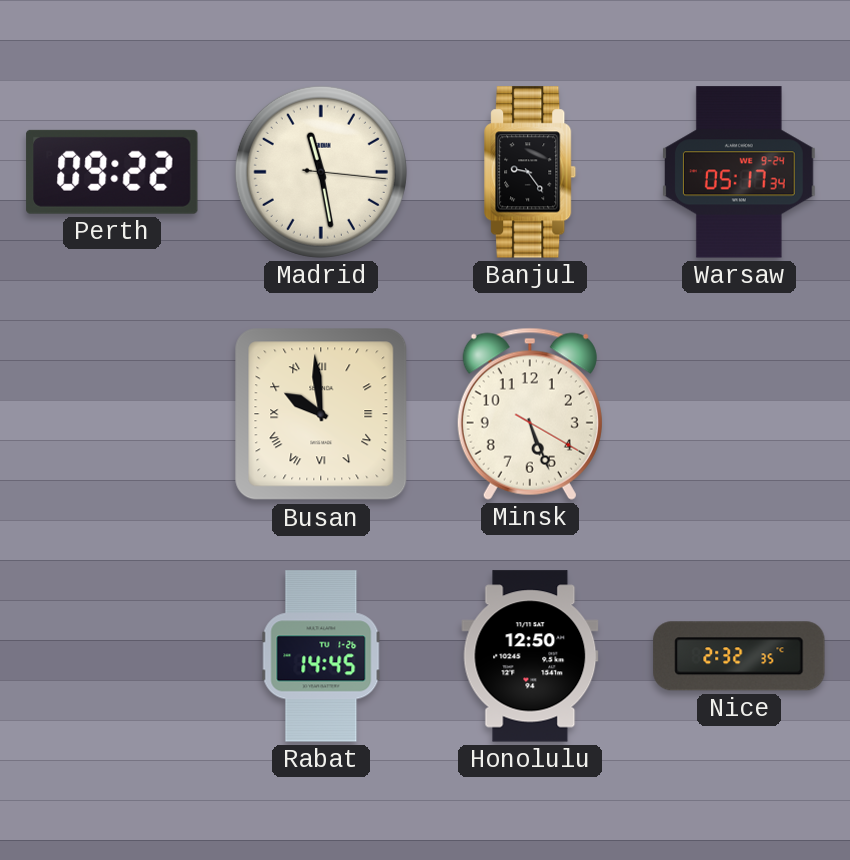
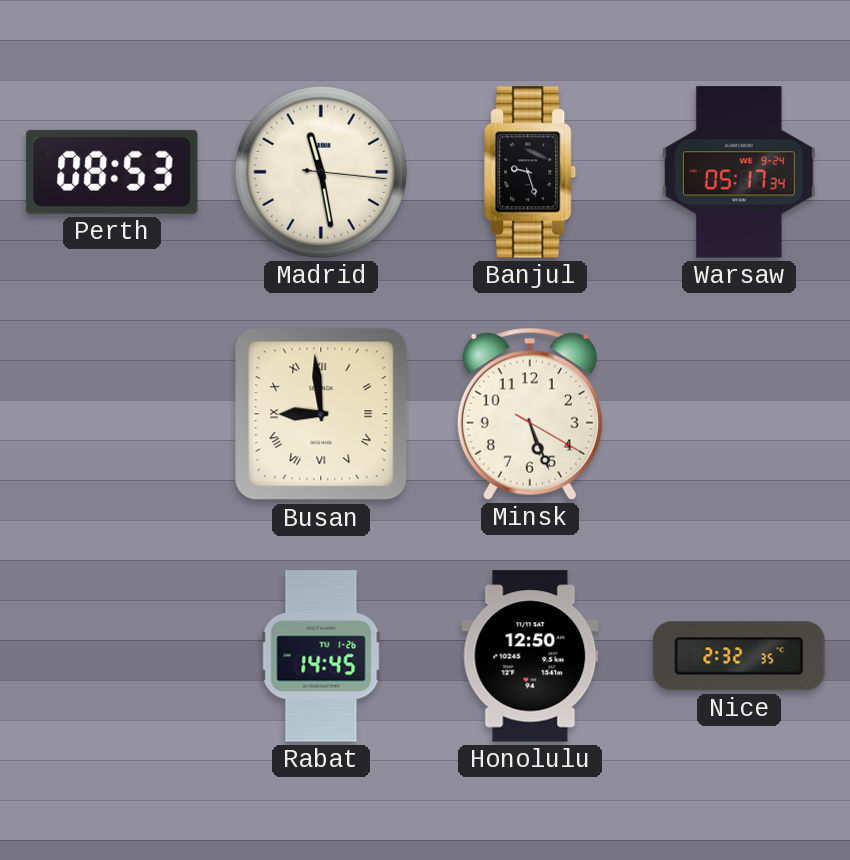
Perth: 09:22 -> 08:53
Banjul: 9:24 -> 9:27
Busan: 9:59 -> 8:59
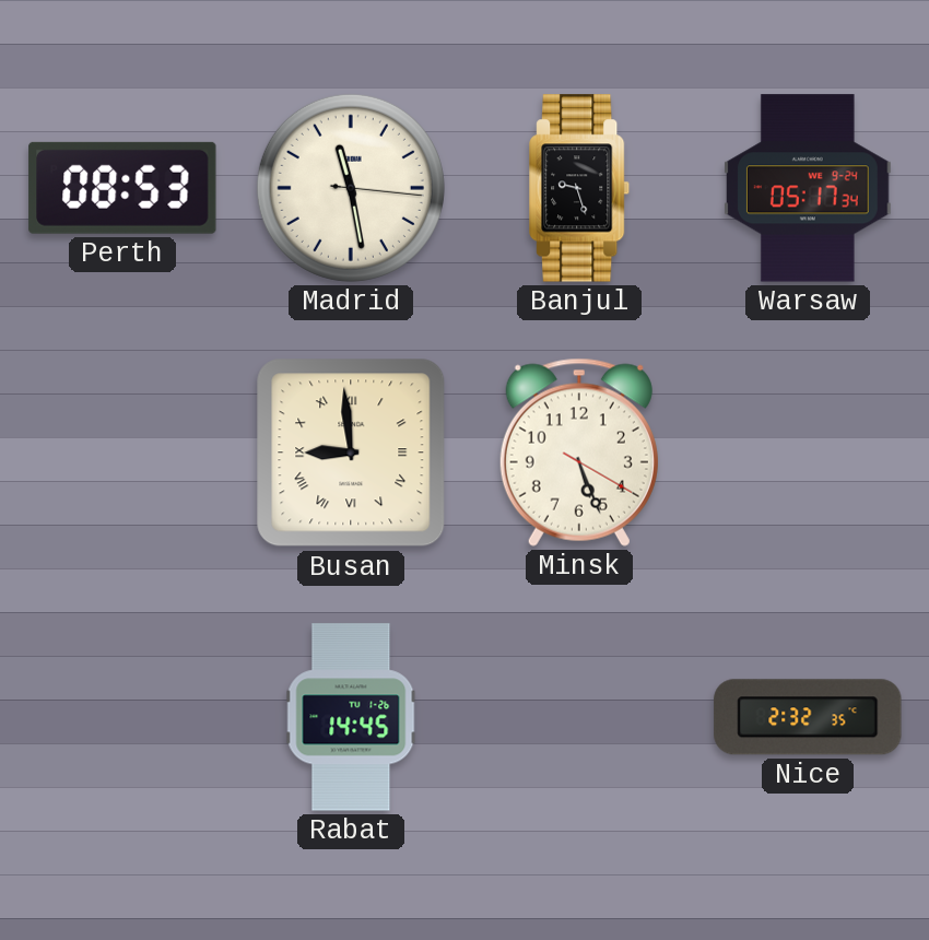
Honolulu: 12:50 -> none
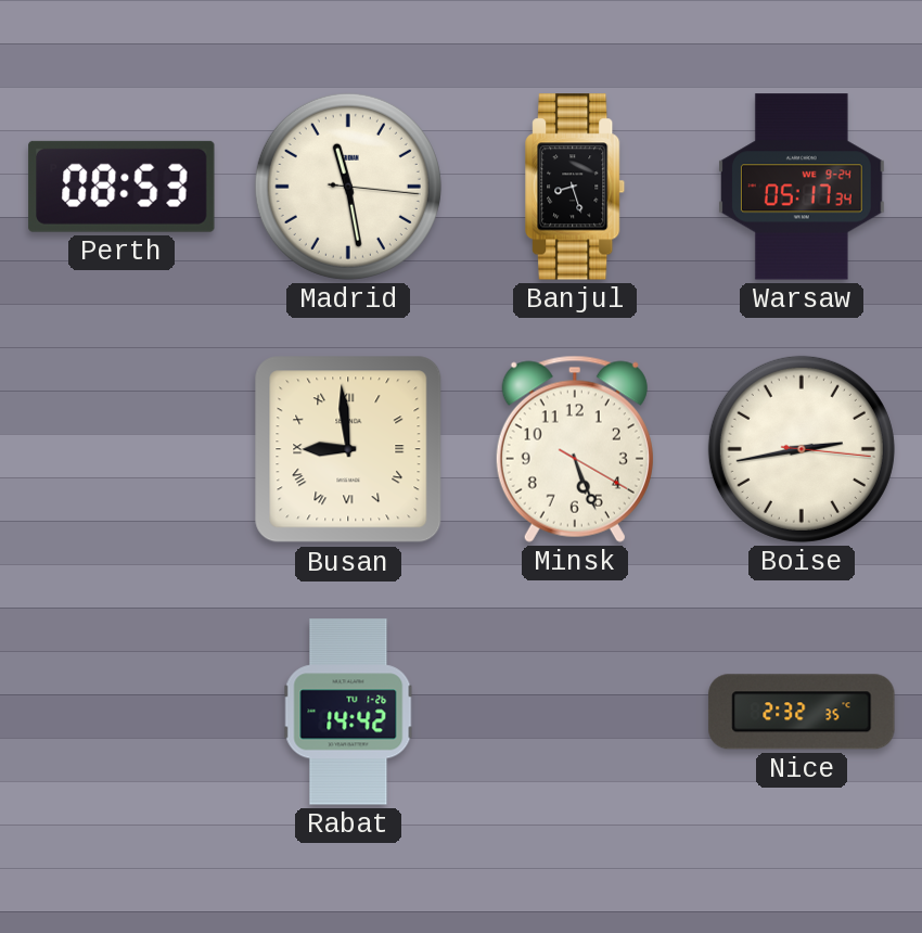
Banjul: 9:27 -> 8:27
Boise: none -> 2:43
Rabat: 14:45 -> 14:42
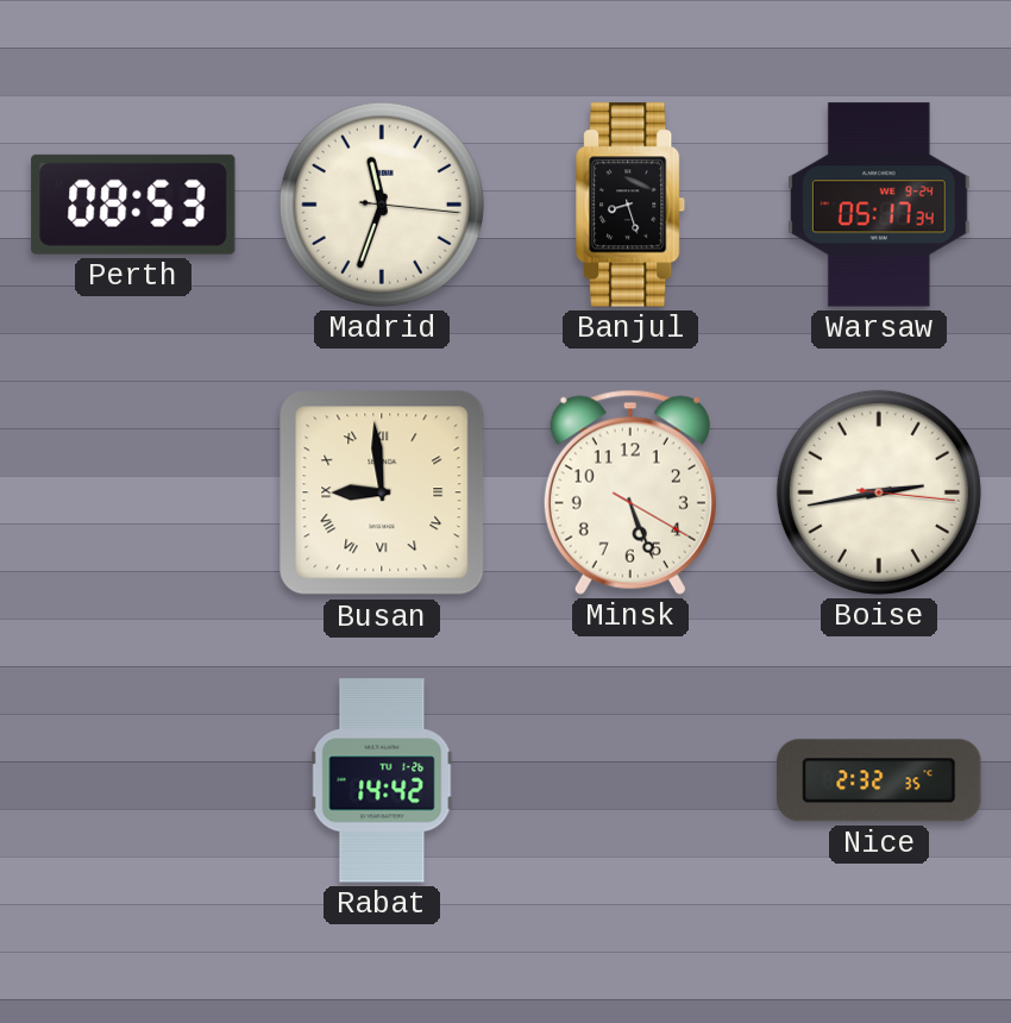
Madrid: 11:28 -> 11:33
